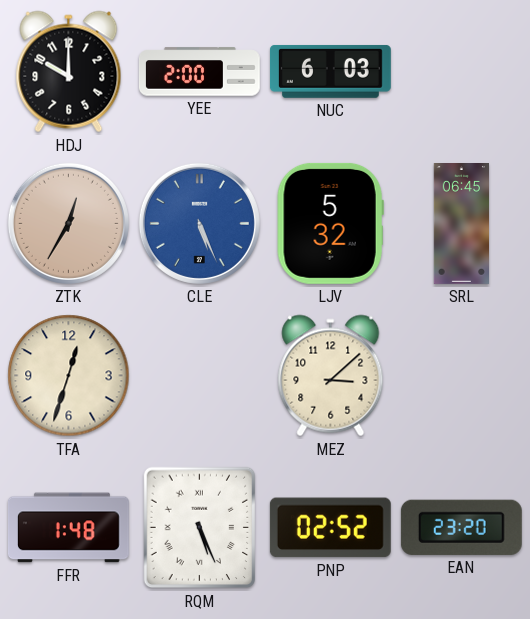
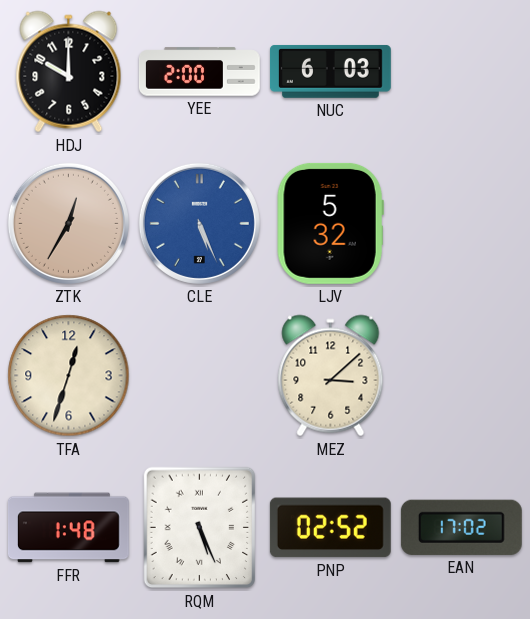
SRL: 06:45 -> none
EAN: 23:20 -> 17:02
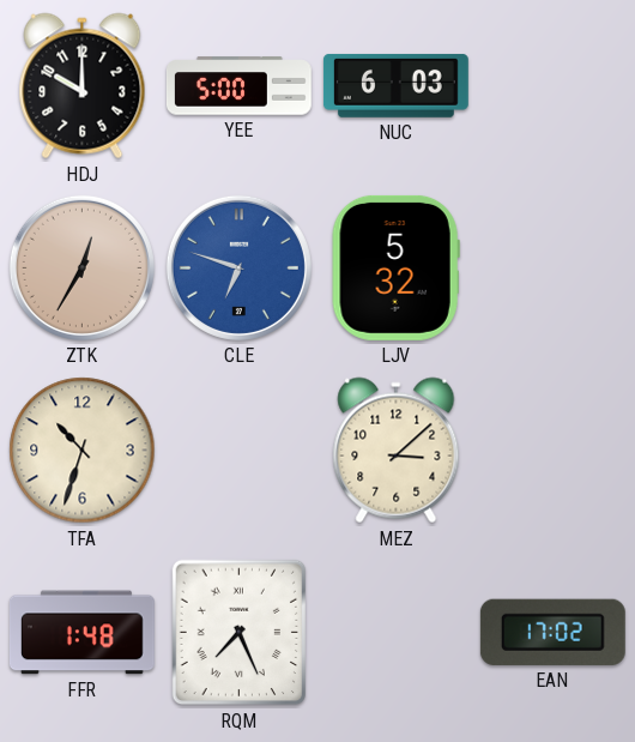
YEE: 2:00 -> 5:00
CLE: 5:26 -> 6:48
TFA: 12:33 -> 10:33
RQM: 5:26 -> 7:26
PNP: 02:52 -> none
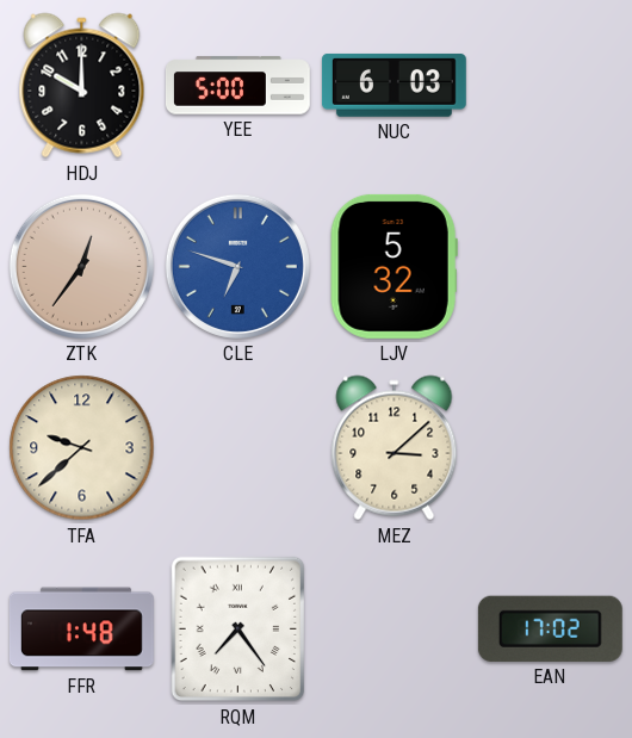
ZTK: 12:35 -> 12:36
TFA: 10:33 -> 9:38
RQM: 7:26 -> 7:24
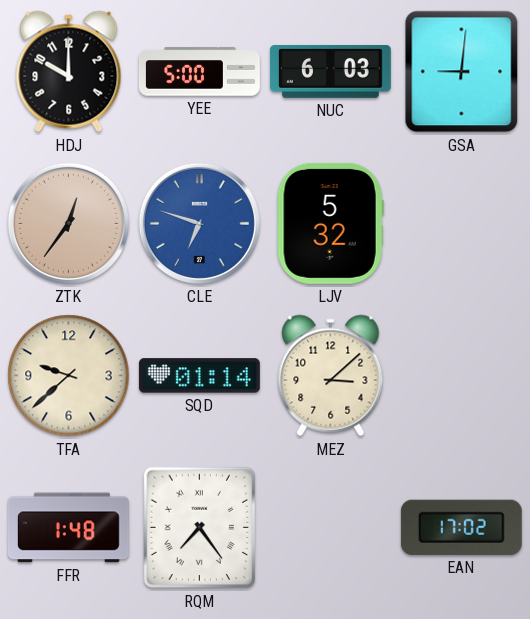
GSA: none -> 9:01
SQD: none -> 01:14
